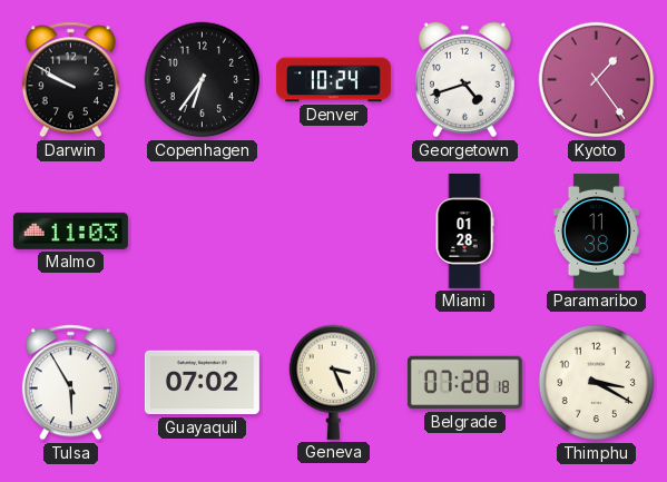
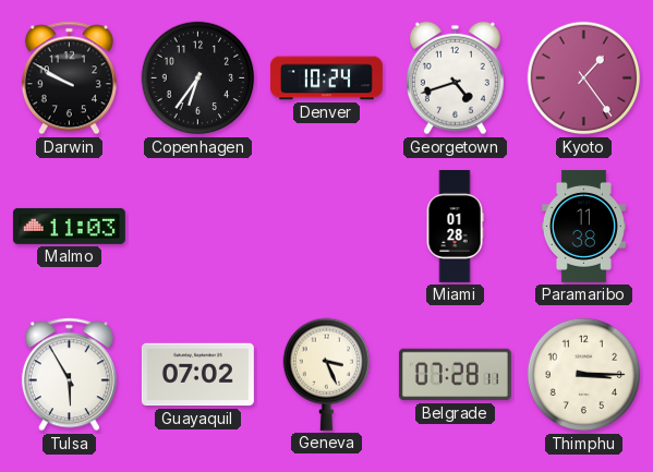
Belgrade: 07:28:18 -> 07:28:11
Thimphu: 3:20 -> 3:15
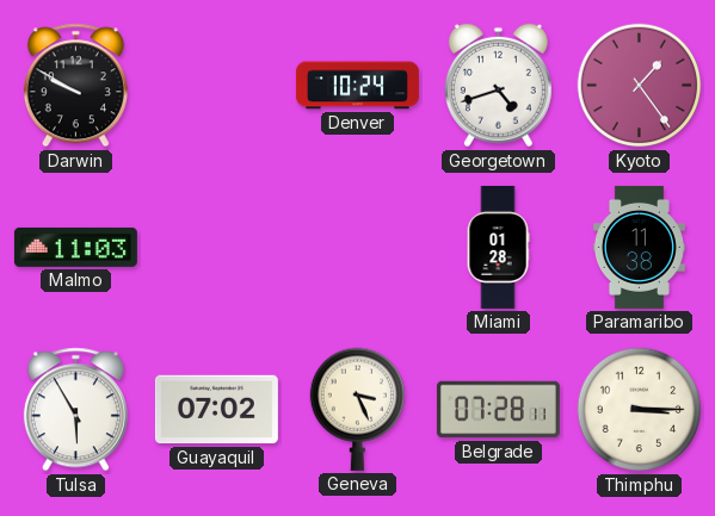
Copenhagen: 6:36 -> none
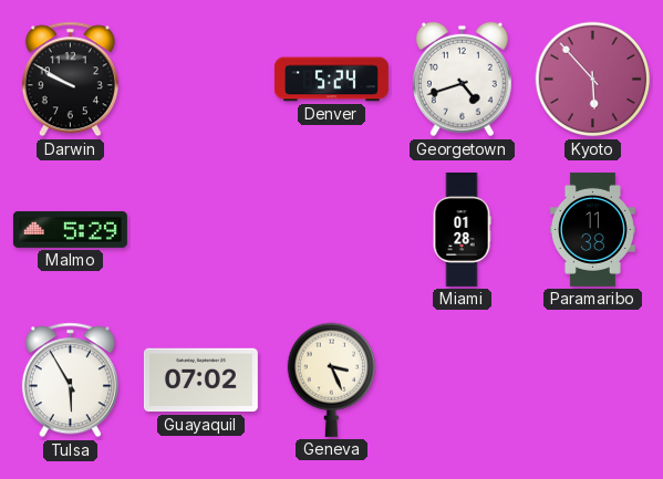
Denver: 10:24 -> 5:24
Kyoto: 1:24 -> 5:53
Malmo: 11:03 -> 5:29
Belgrade: 07:28 -> none
Thimphu: 3:15 -> none
